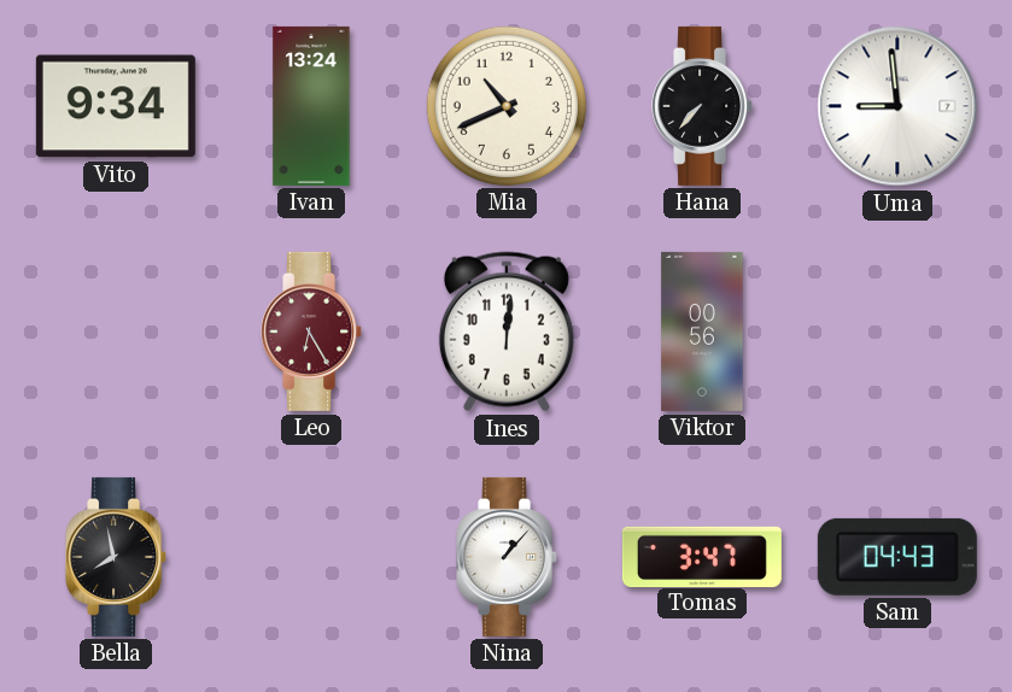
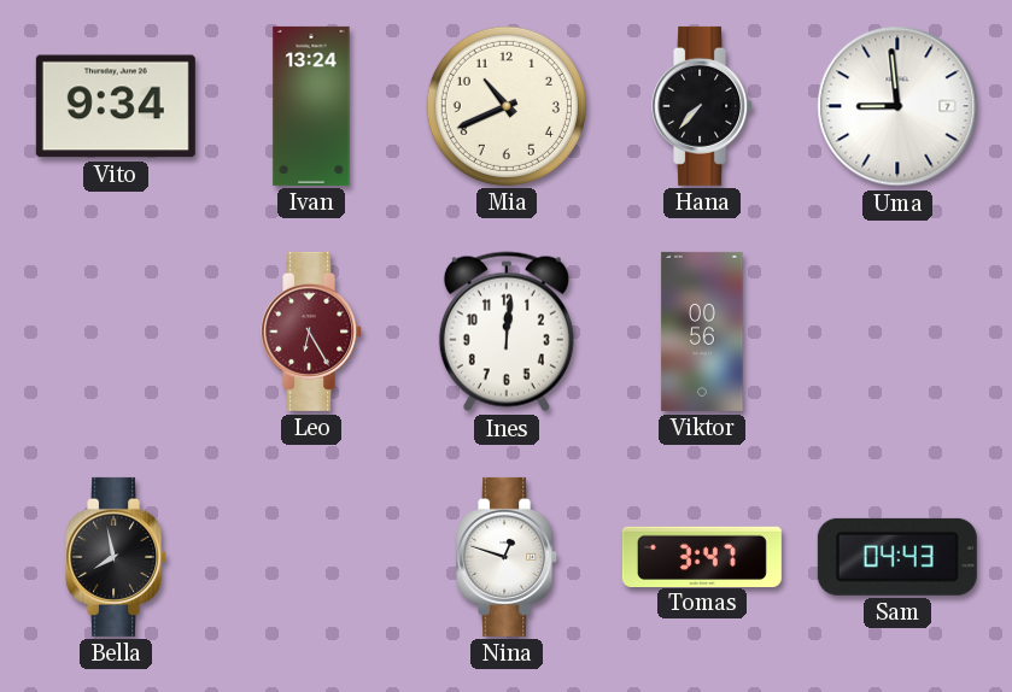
Nina: 1:07 -> 12:48
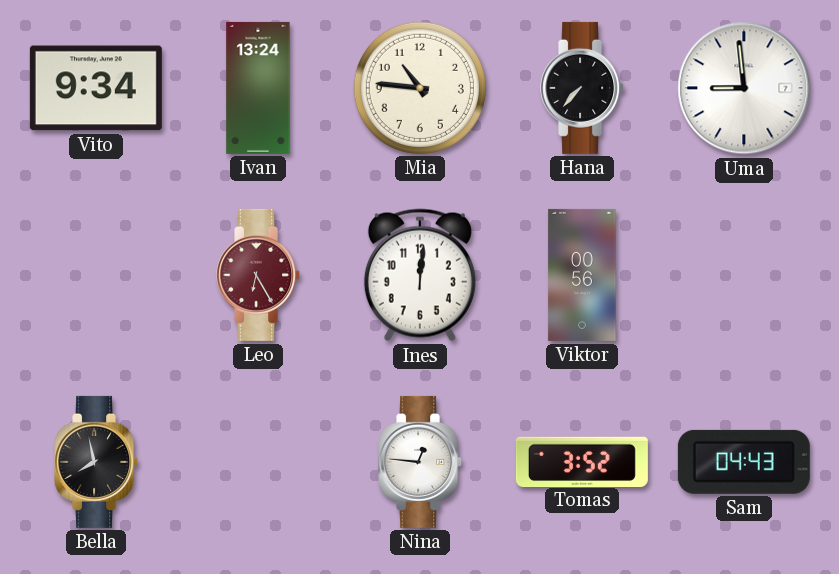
Mia: 10:41 -> 10:46
Nina: 12:48 -> 12:46
Tomas: 3:47 -> 3:52
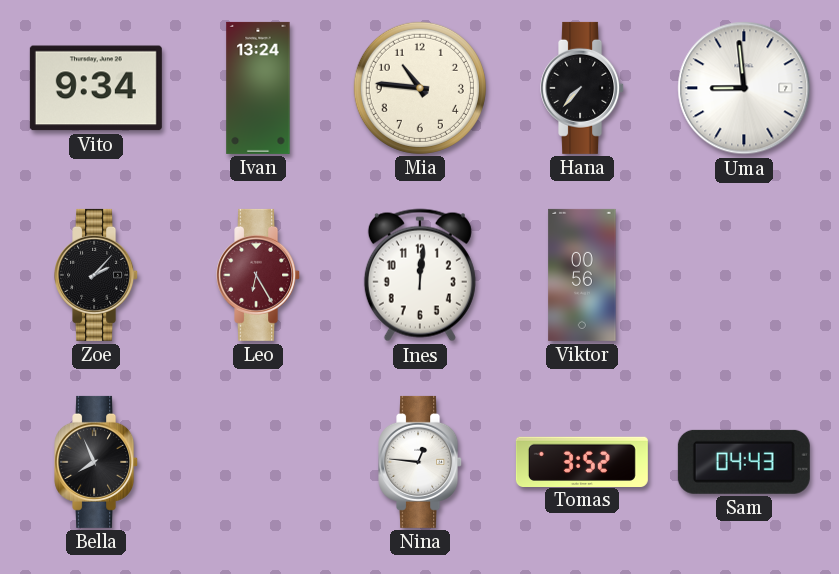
Zoe: none -> 2:07
Bella: 7:58 -> 7:56
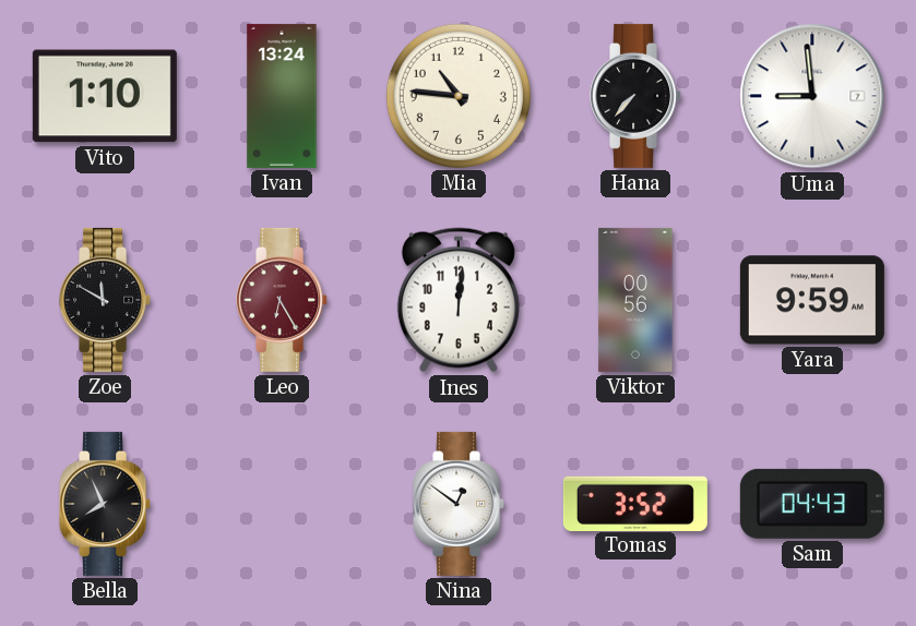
Vito: 9:34 -> 1:10
Zoe: 2:07 -> 11:50
Yara: none -> 9:59
Nina: 12:46 -> 12:51
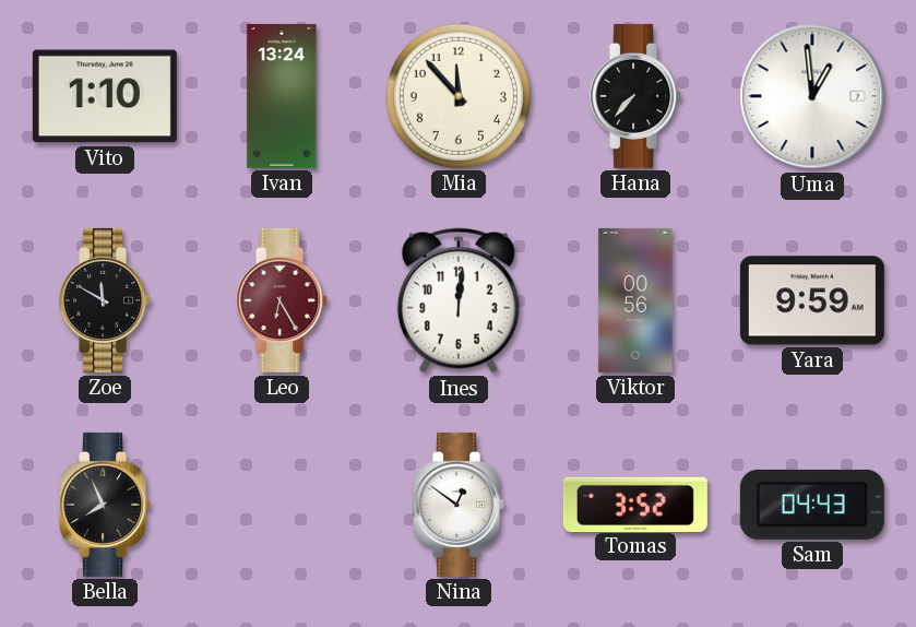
Mia: 10:46 -> 11:53
Uma: 8:59 -> 12:59
